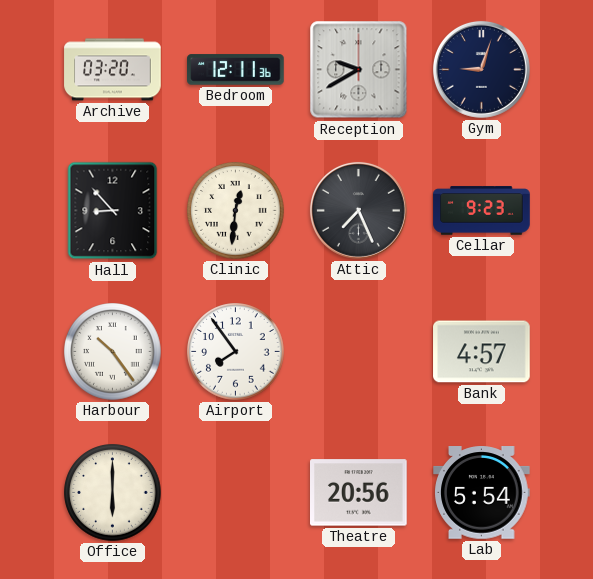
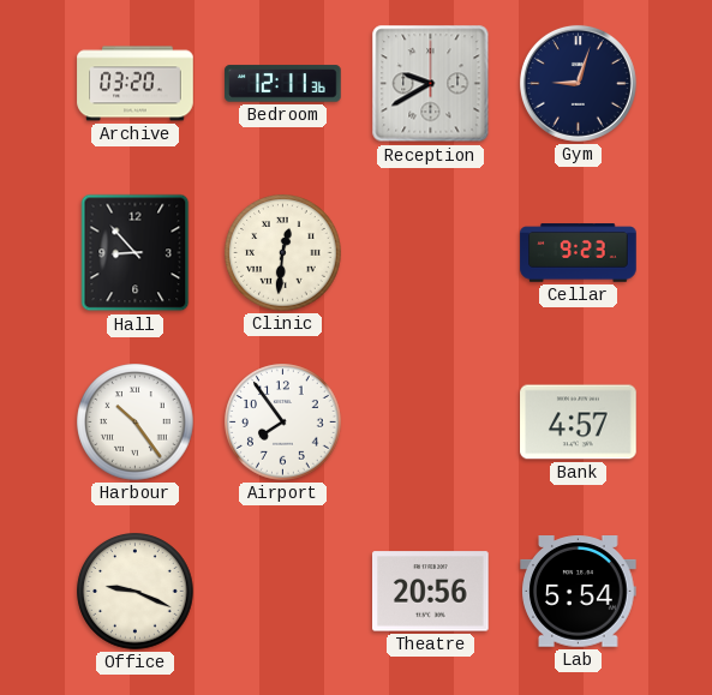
Attic: 7:26 -> none
Office: 6:00 -> 9:19
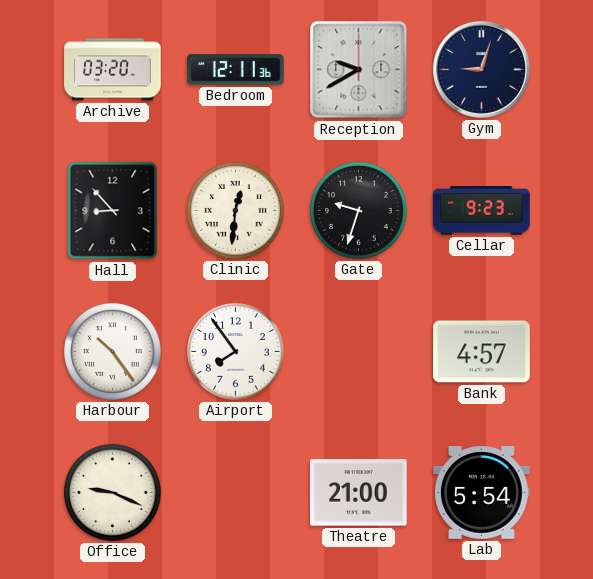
Gate: none -> 9:33
Theatre: 20:56 -> 21:00
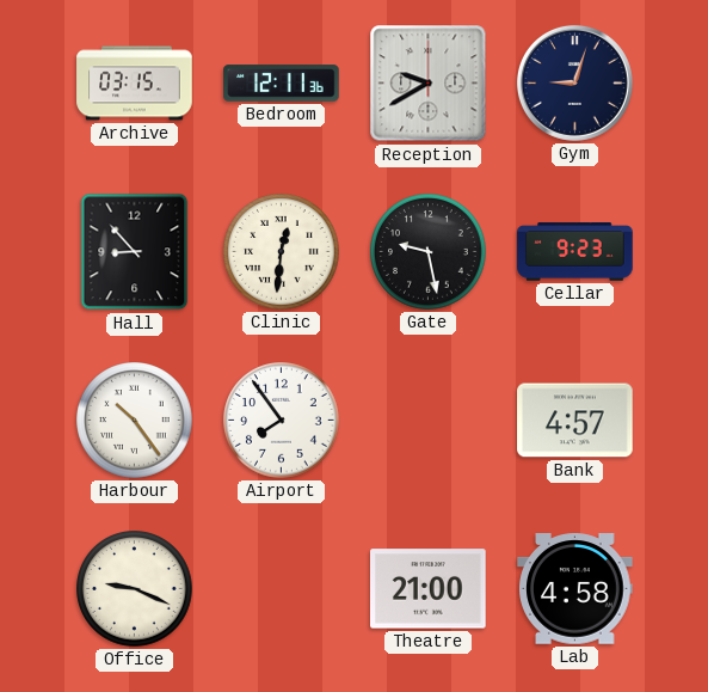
Archive: 03:20 -> 03:15
Gate: 9:33 -> 9:28
Lab: 5:54 -> 4:58
